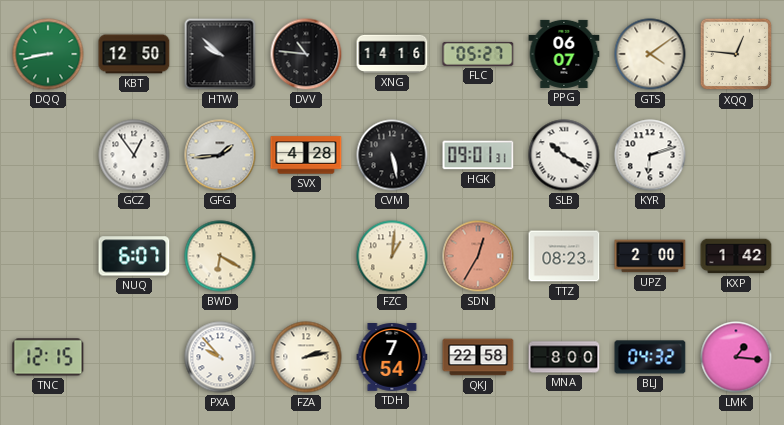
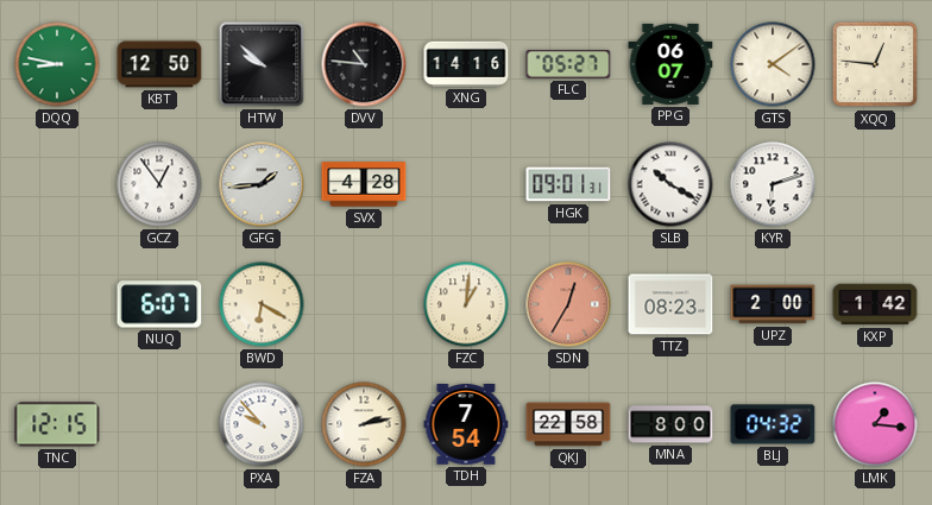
DQQ: 8:43 -> 8:47
CVM: 5:28 -> none
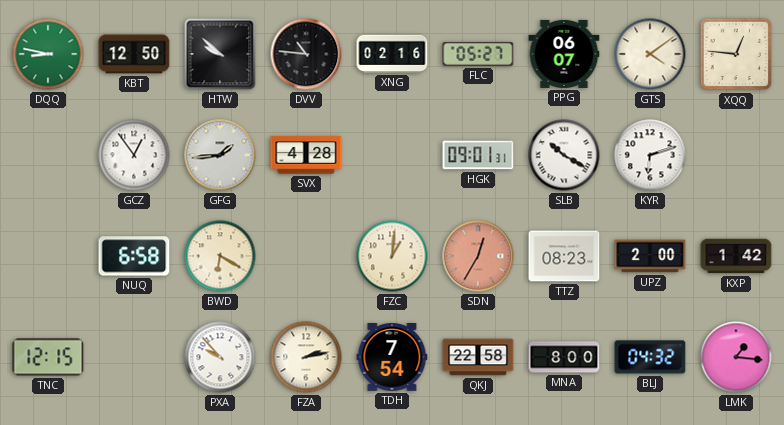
XNG: 14:16 -> 02:16
NUQ: 6:07 -> 6:58
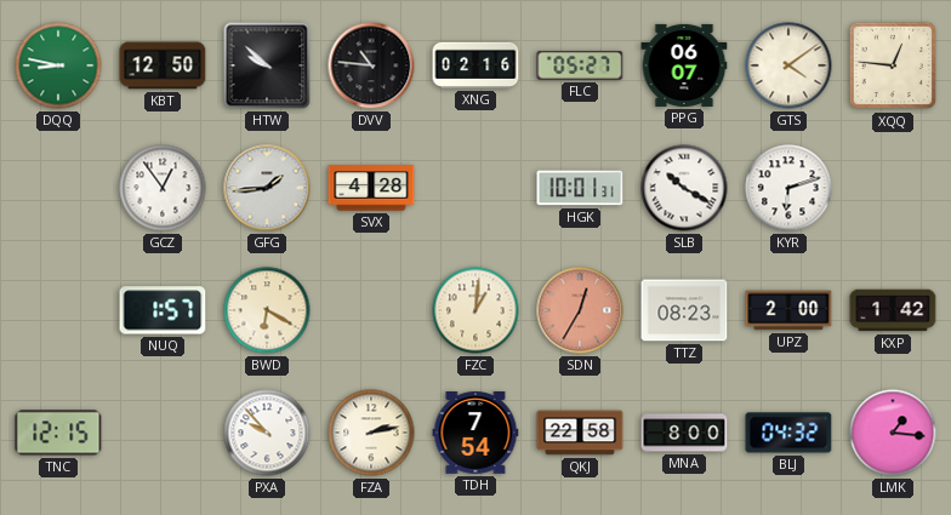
HGK: 09:01 -> 10:01
NUQ: 6:58 -> 1:57
